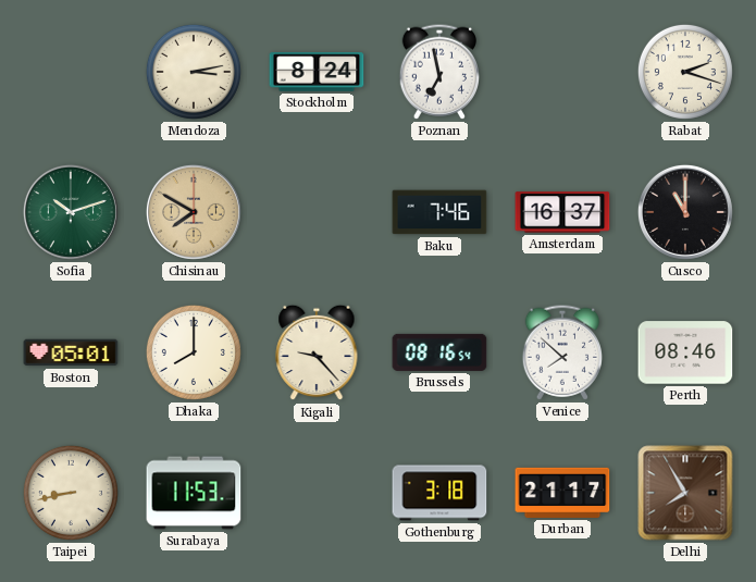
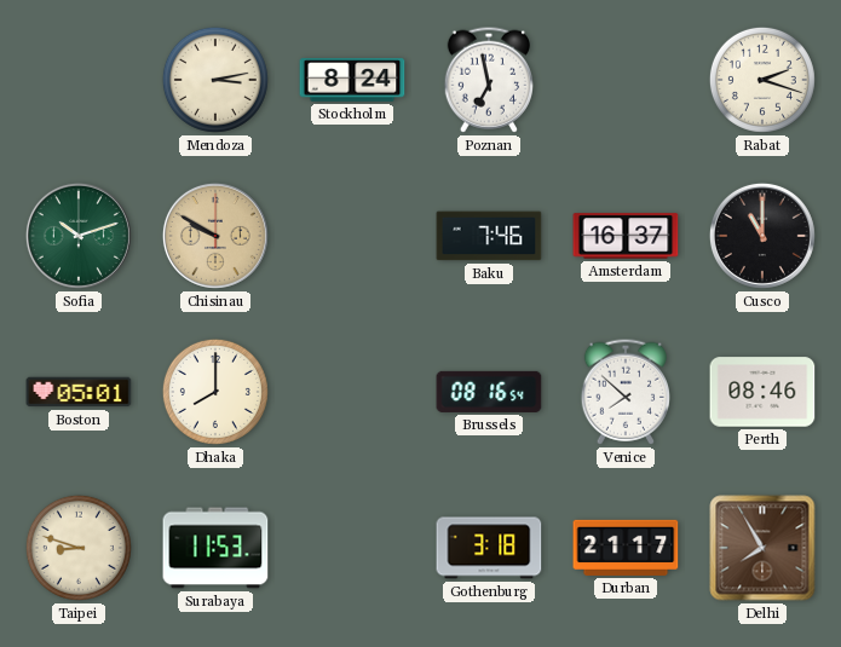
Chisinau: 7:50 -> 9:50
Kigali: 9:23 -> none
Taipei: 8:43 -> 8:48
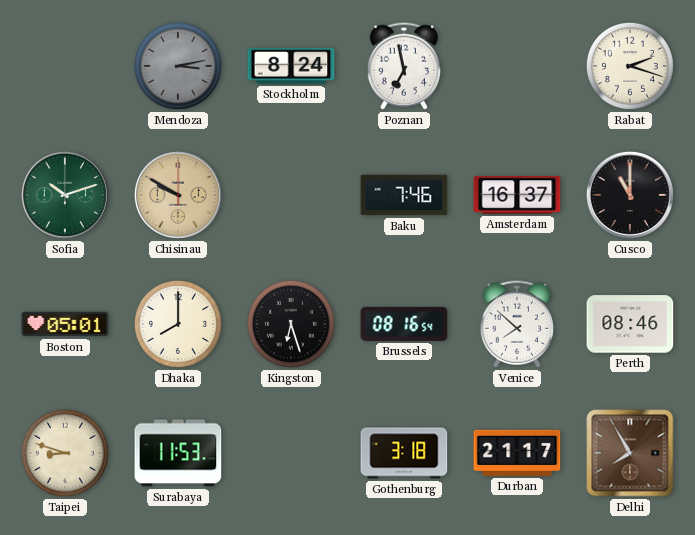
Mendoza dial: cream -> grey
Kingston: none -> 6:27
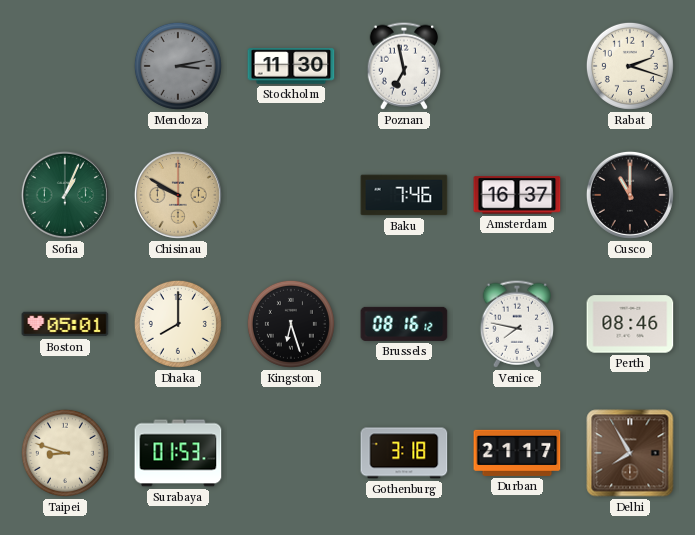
Stockholm: 8:24 -> 11:30
Sofia: 10:12 -> 1:04
Brussels: 08:16:54 -> 08:16:12
Venice: 7:52 -> 7:47
Surabaya: 11:53 -> 01:53
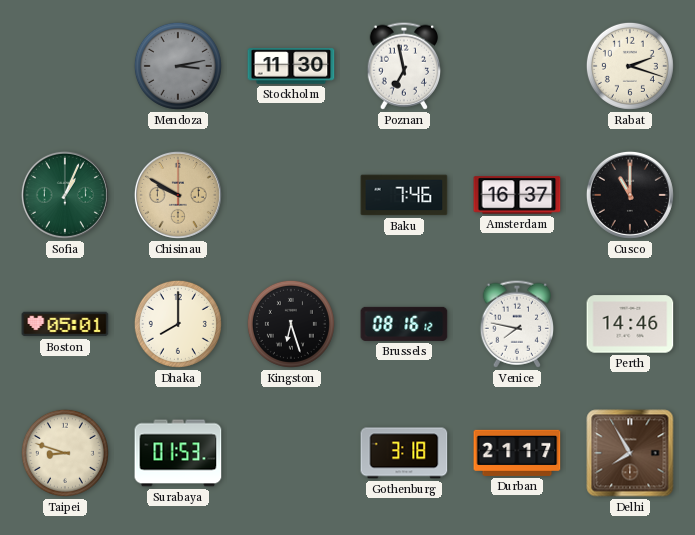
Perth: 08:46 -> 14:46
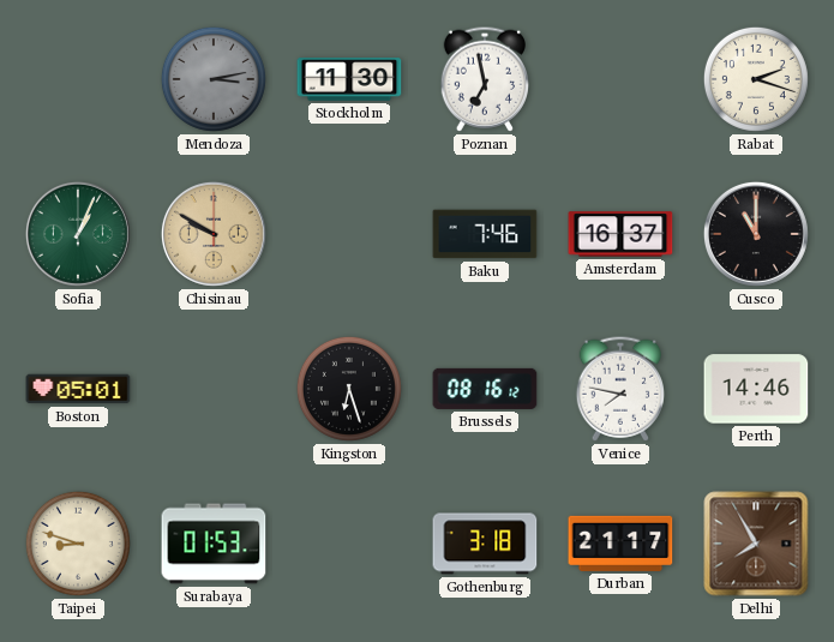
Dhaka: 8:00 -> none
